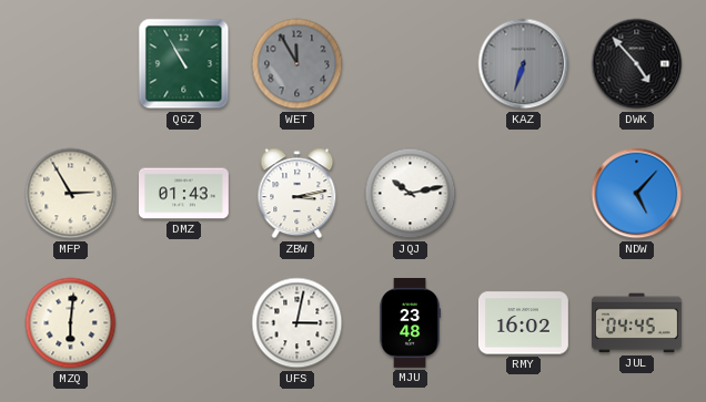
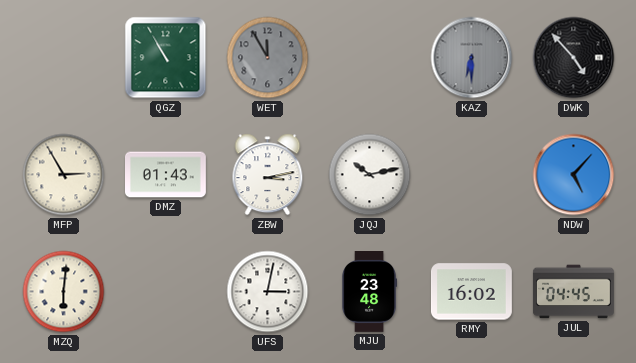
KAZ: 6:33 -> 6:30
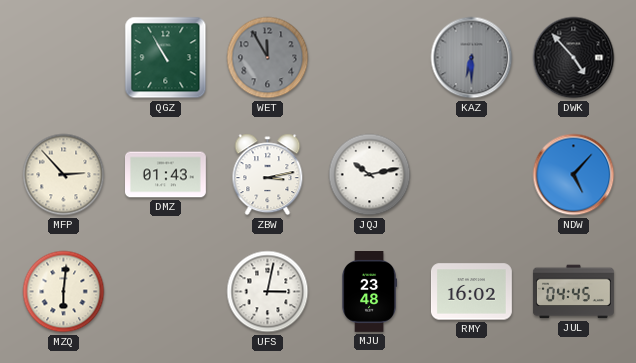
MFP: 2:55 -> 2:53
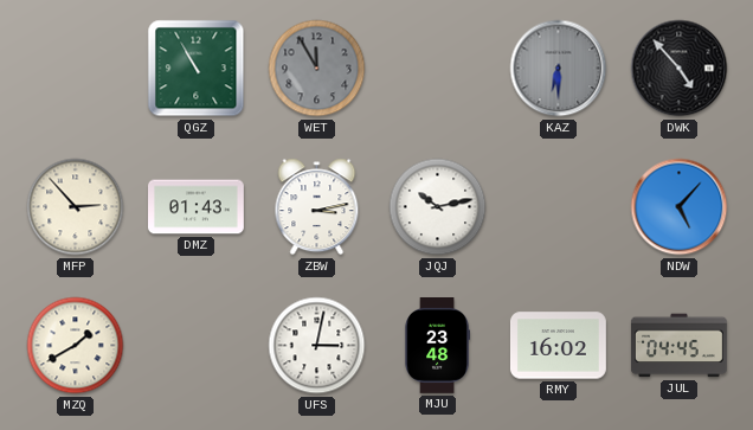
MZQ: 6:01 -> 1:40
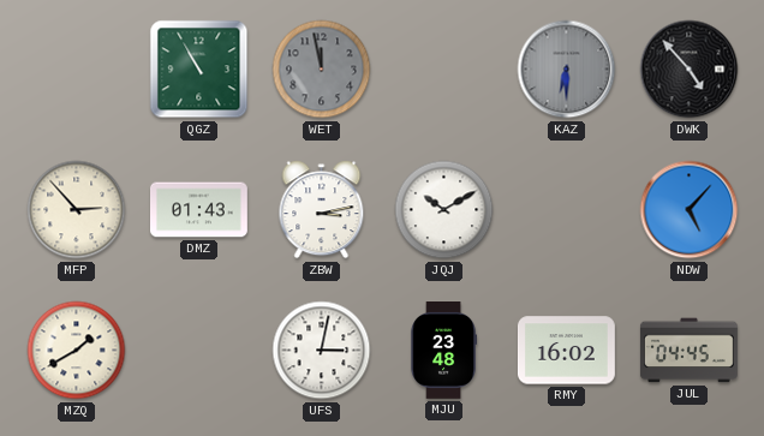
WET: 11:55 -> 11:58
JQJ: 10:13 -> 10:10
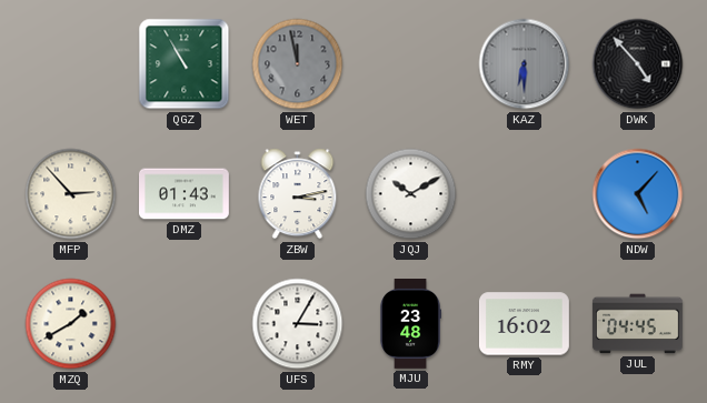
UFS: 3:02 -> 3:05
